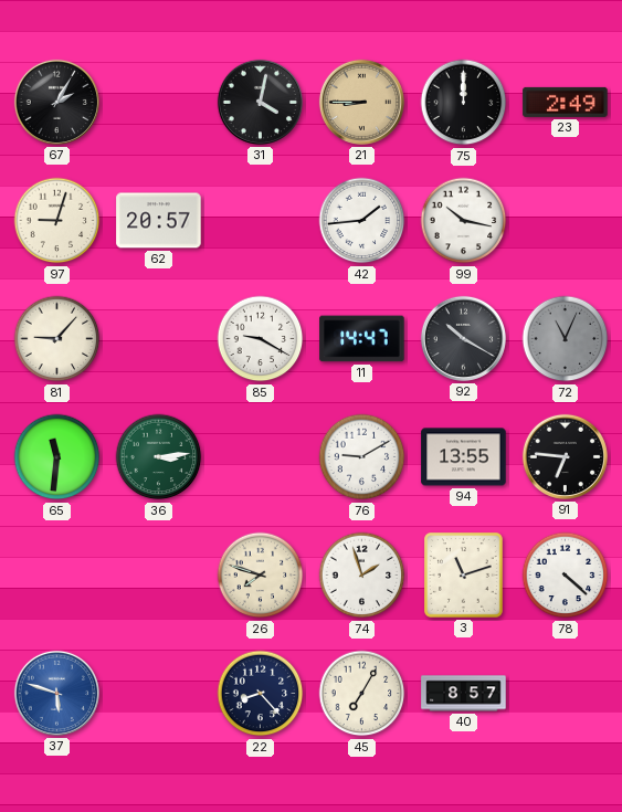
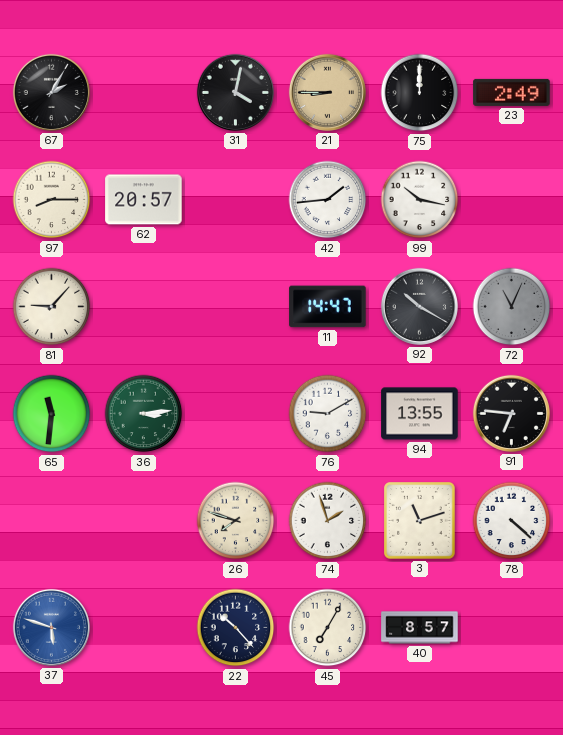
97: 9:03 -> 8:15
85: 9:20 -> none
22: 8:23 -> 10:23
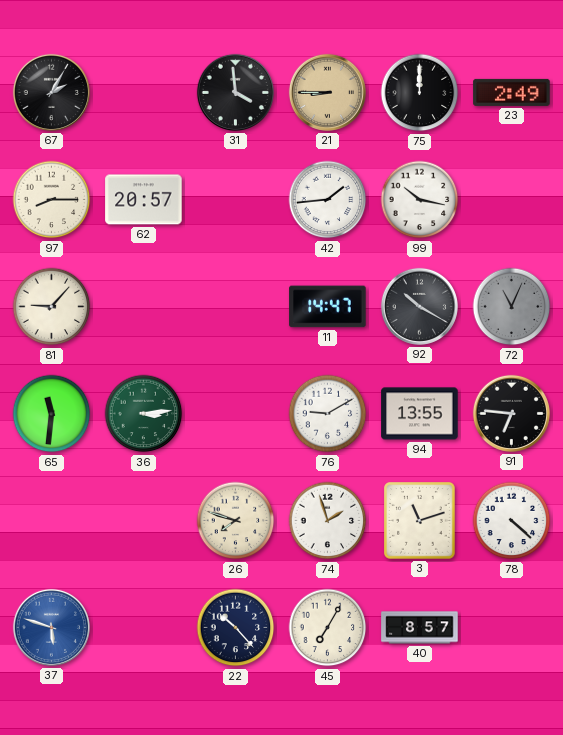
31: 4:02 -> 3:59
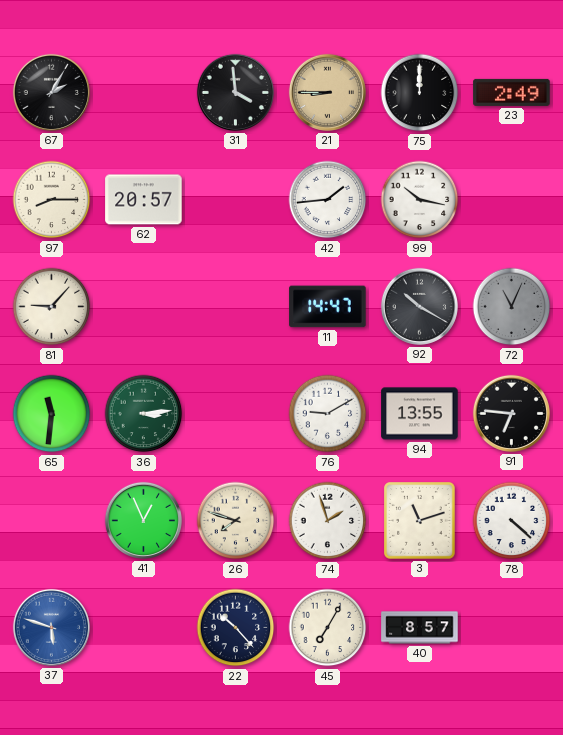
41: none -> 12:56
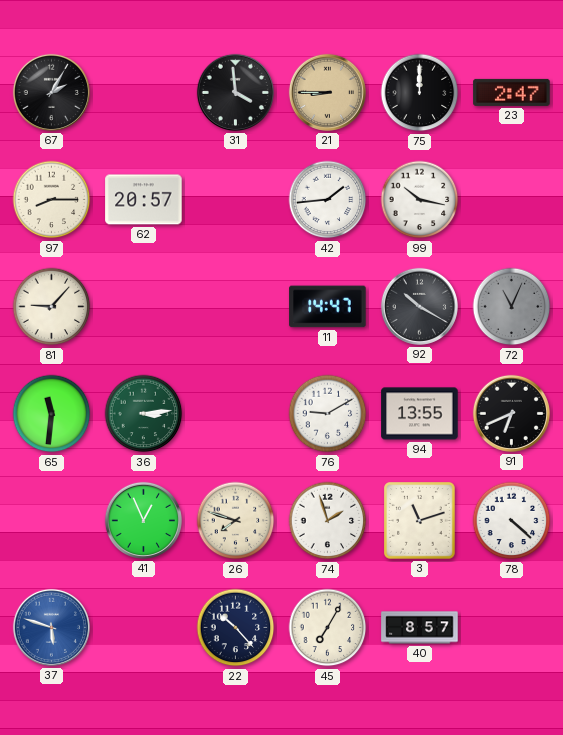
23: 2:49 -> 2:47
91: 6:46 -> 6:41
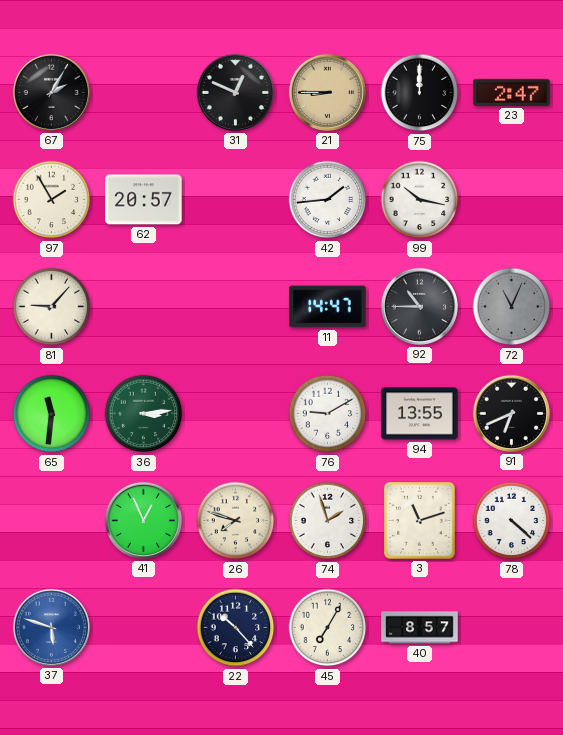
31: 3:59 -> 12:49
97: 8:15 -> 1:55
92: 10:20 -> 10:45
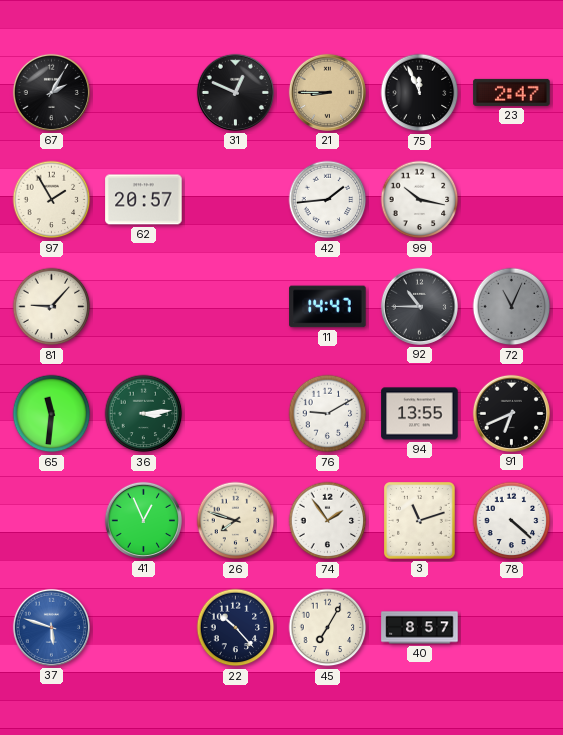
75: 12:00 -> 11:56
74: 1:57 -> 1:54
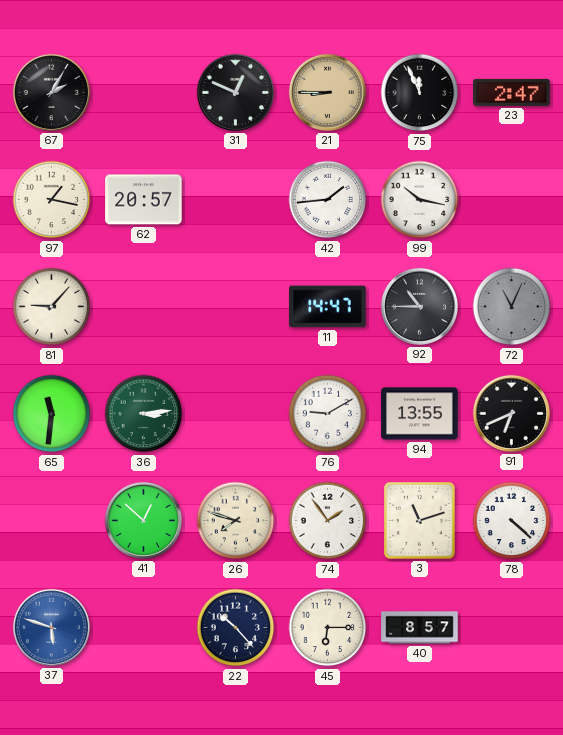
97: 1:55 -> 1:17
41: 12:56 -> 12:52
45: 7:05 -> 6:15
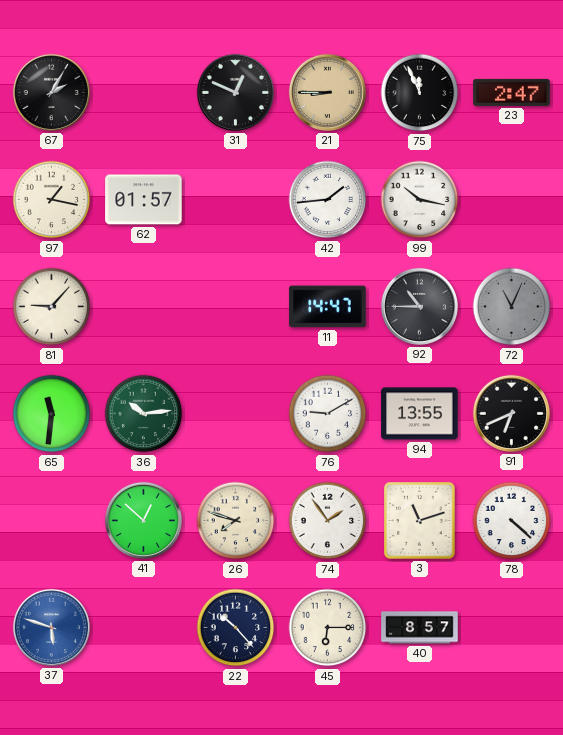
62: 20:57 -> 01:57
36: 3:14 -> 10:14
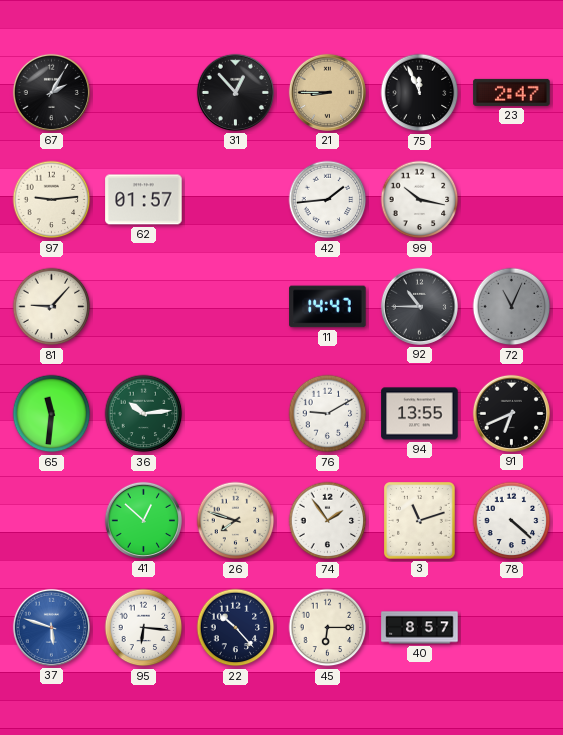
31: 12:49 -> 12:53
97: 1:17 -> 9:14
95: none -> 6:16
